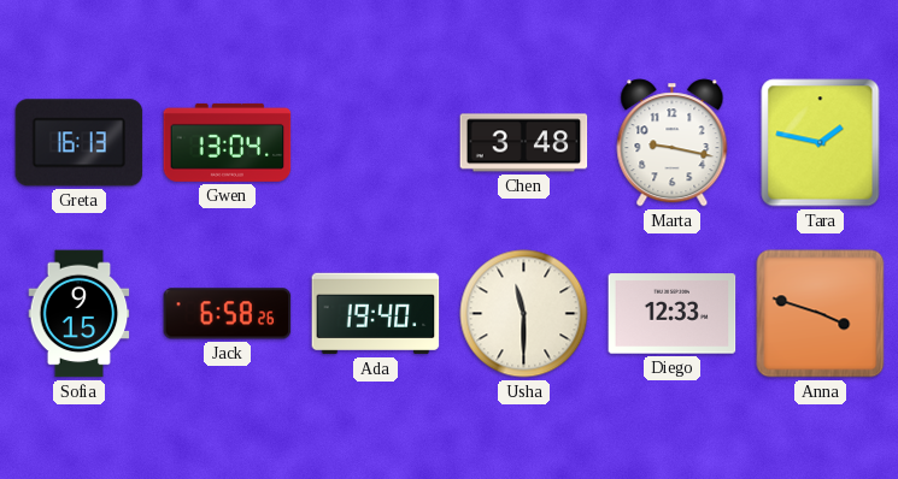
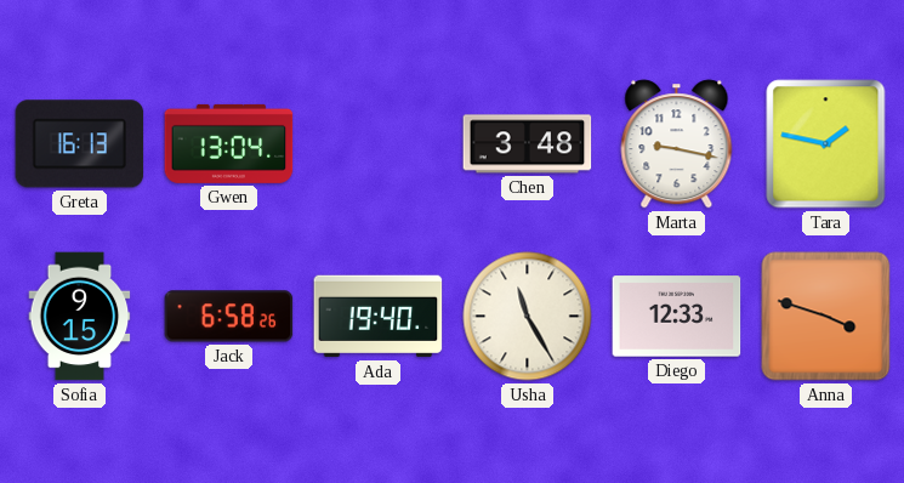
Usha: 11:30 -> 11:25
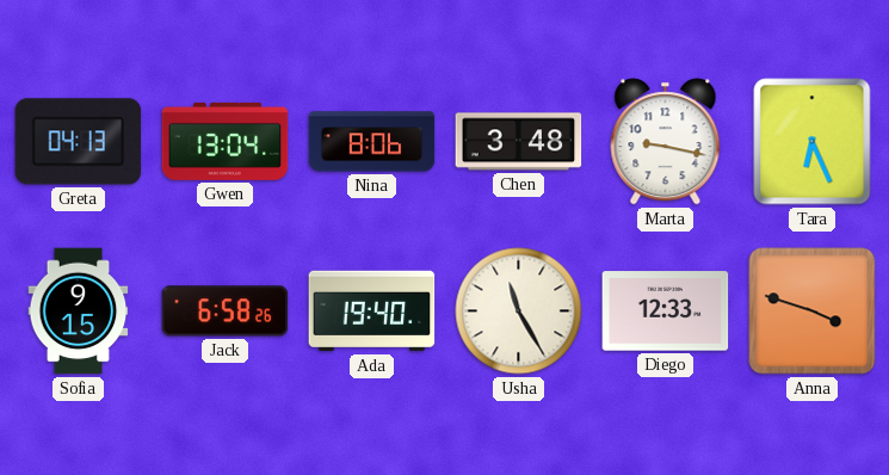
Greta: 16:13 -> 04:13
Nina: none -> 8:06
Tara: 1:47 -> 6:26
